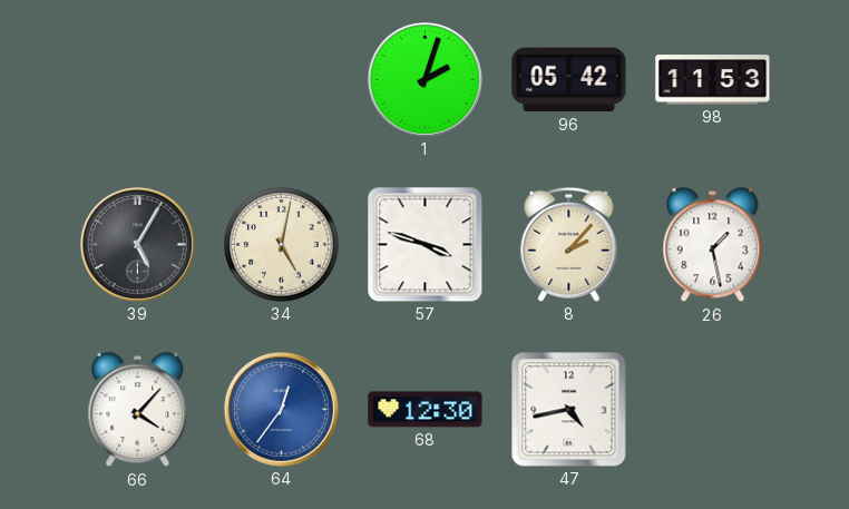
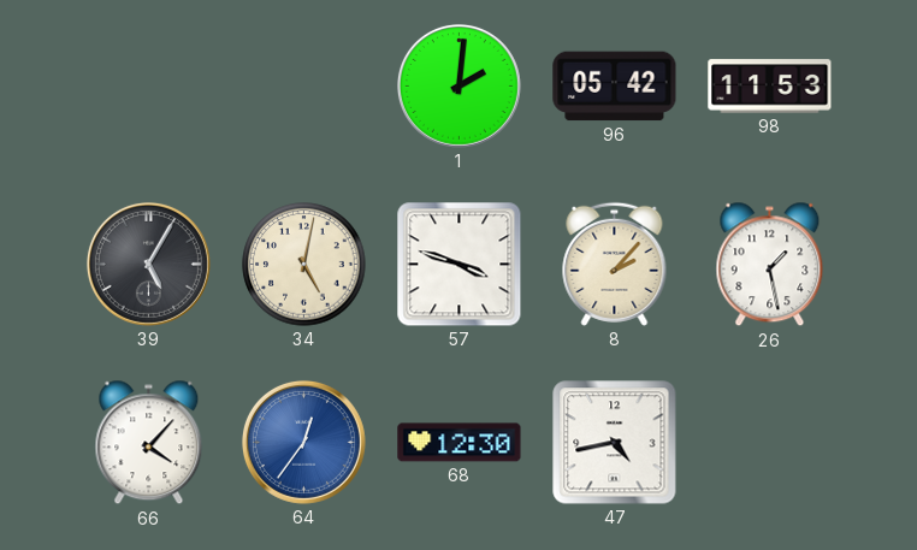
1: 2:03 -> 2:01
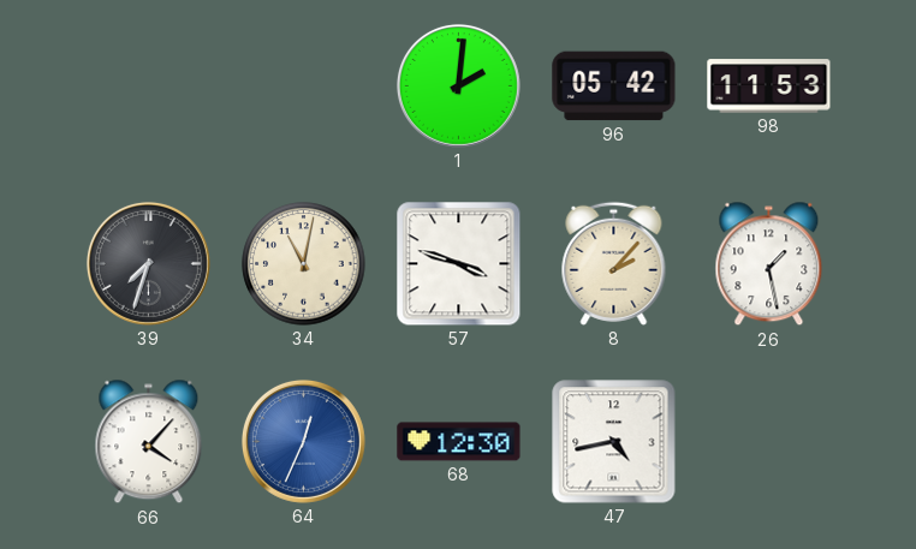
39: 5:05 -> 7:33
34: 5:02 -> 11:02
64: 12:36 -> 12:34
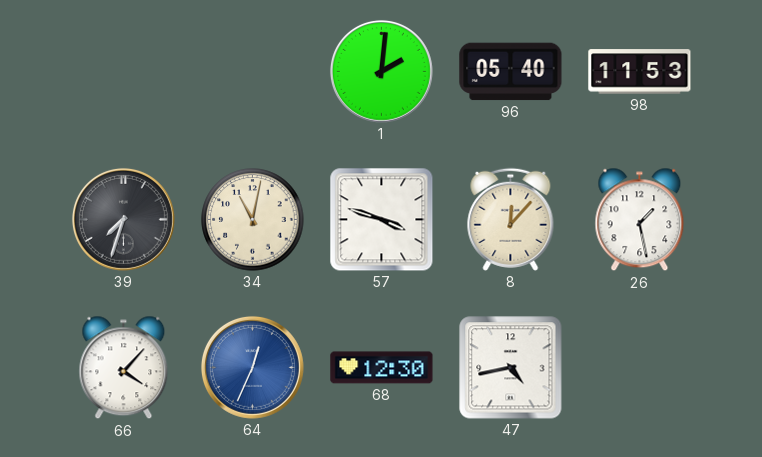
96: 05:42 -> 05:40
8: 2:07 -> 12:07
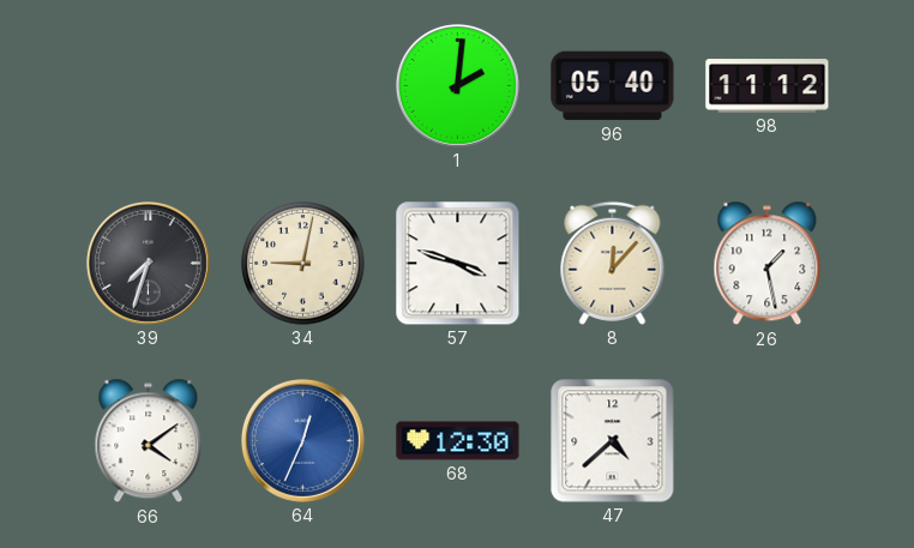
98: 11:53 -> 11:12
34: 11:02 -> 9:02
66: 4:07 -> 4:09
47: 4:43 -> 4:38
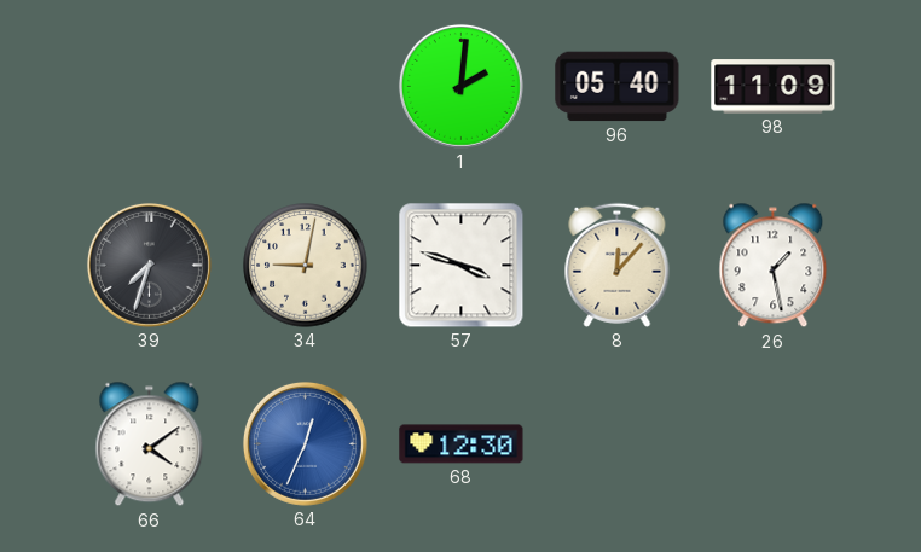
98: 11:12 -> 11:09
47: 4:38 -> none
